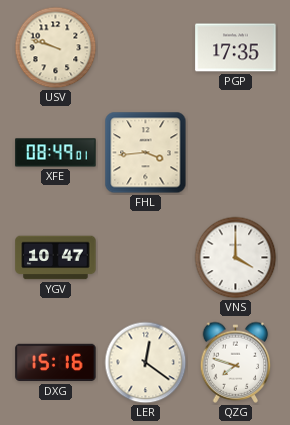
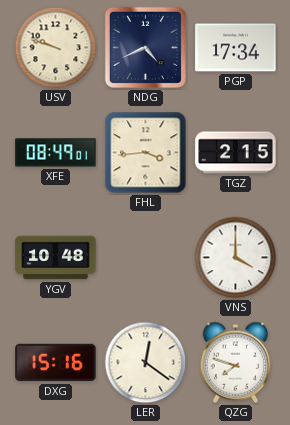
NDG: none -> 4:41
PGP: 17:35 -> 17:34
TGZ: none -> 2:15
YGV: 10:47 -> 10:48
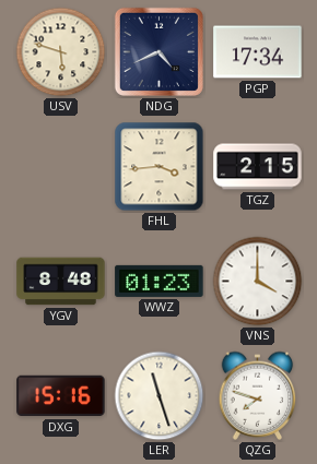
USV: 9:48 -> 5:48
XFE: 08:49 -> none
YGV: 10:48 -> 8:48
WWZ: none -> 01:23
LER: 12:21 -> 11:27
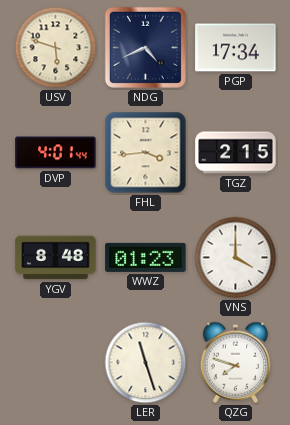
DVP: none -> 4:01
DXG: 15:16 -> none
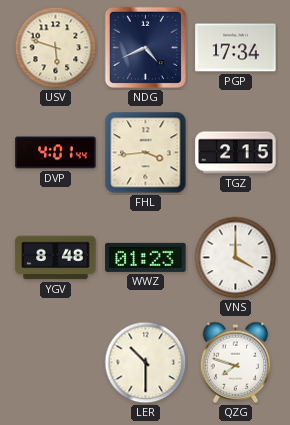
LER: 11:27 -> 10:30
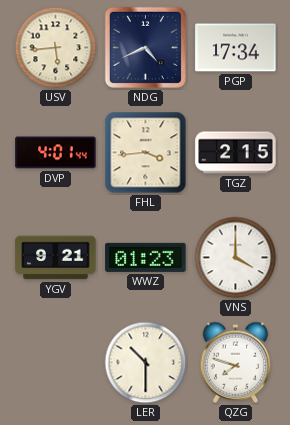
USV: 5:48 -> 5:44
YGV: 8:48 -> 9:21
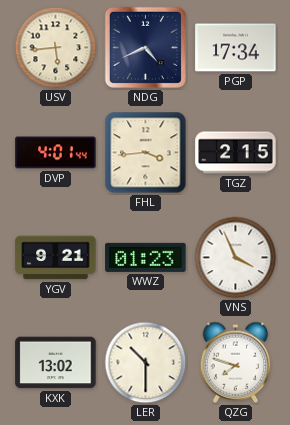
VNS: 4:00 -> 3:56
KXK: none -> 13:02
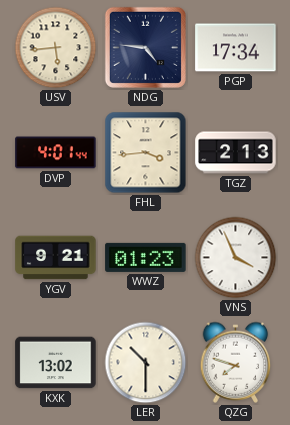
NDG: 4:41 -> 4:46
TGZ: 2:15 -> 2:13
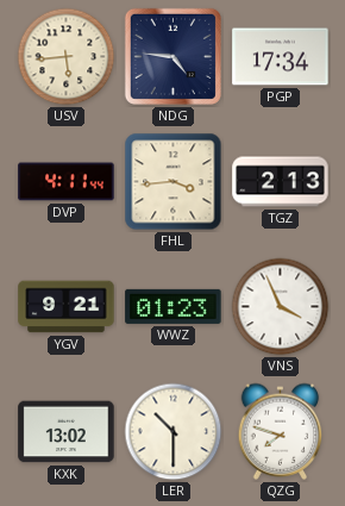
DVP: 4:01 -> 4:11
